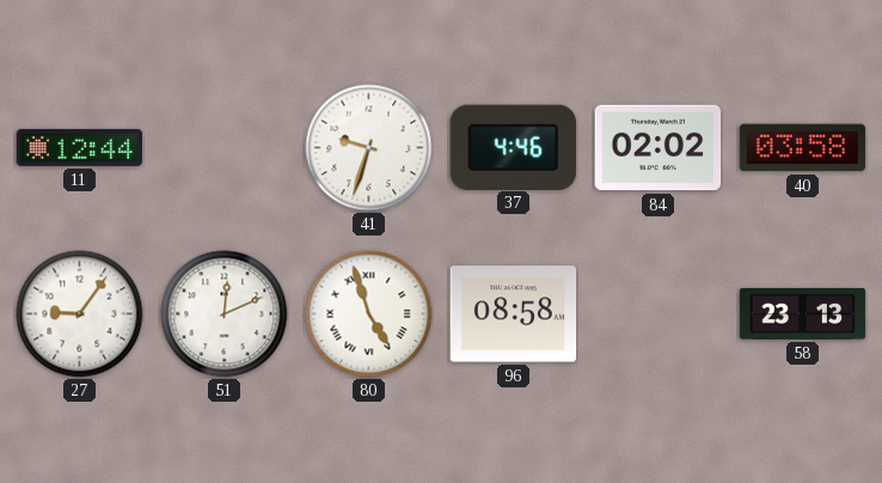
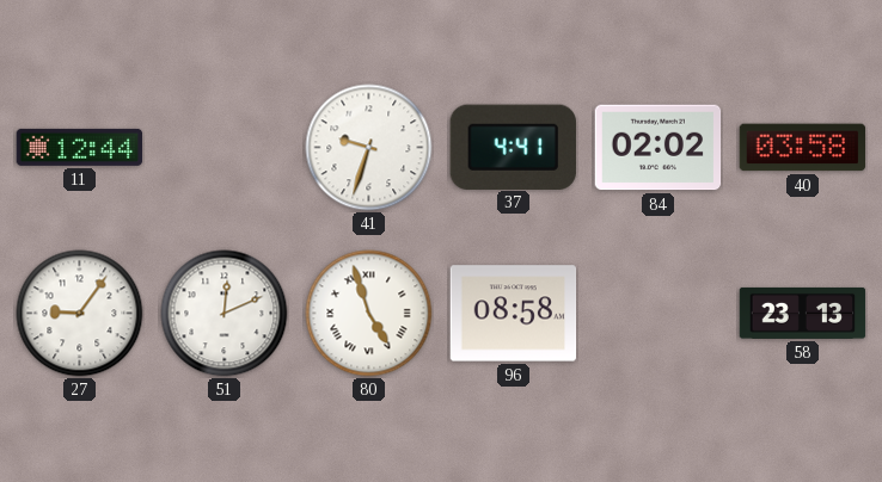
37: 4:46 -> 4:41
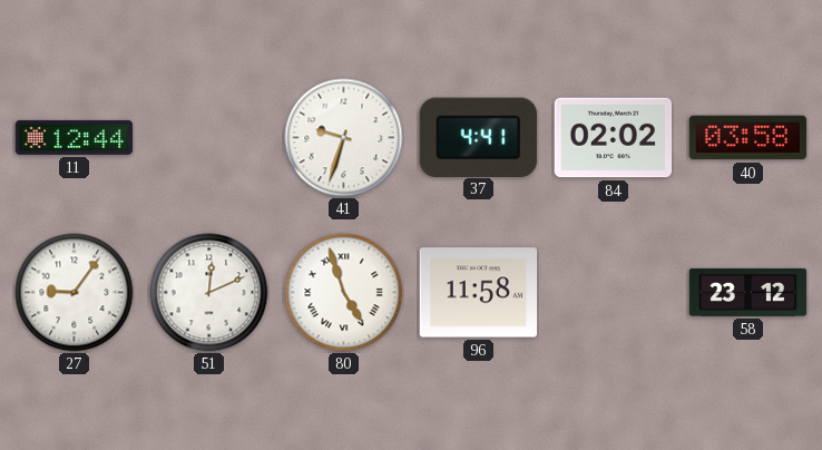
96: 08:58 -> 11:58
58: 23:13 -> 23:12
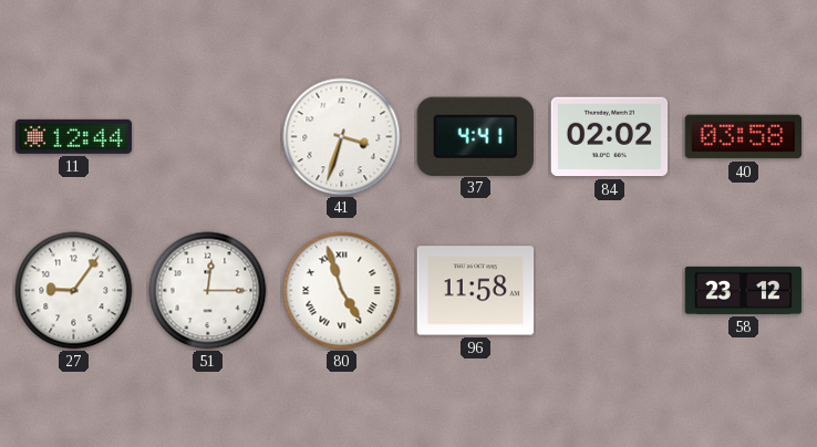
41: 9:33 -> 3:33
51: 12:11 -> 12:15
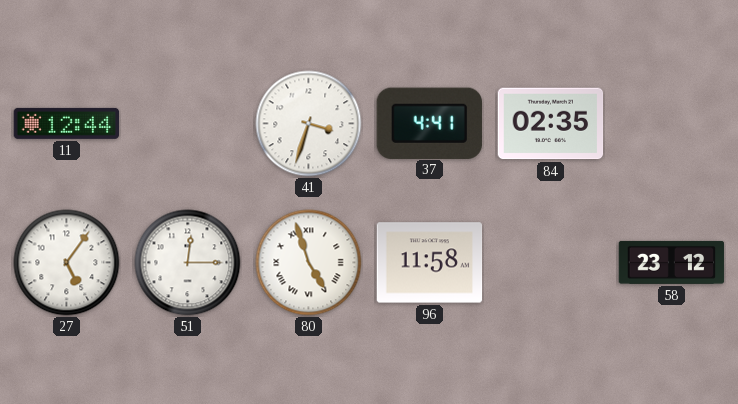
84: 02:02 -> 02:35
40: 03:58 -> none
27: 9:06 -> 5:06
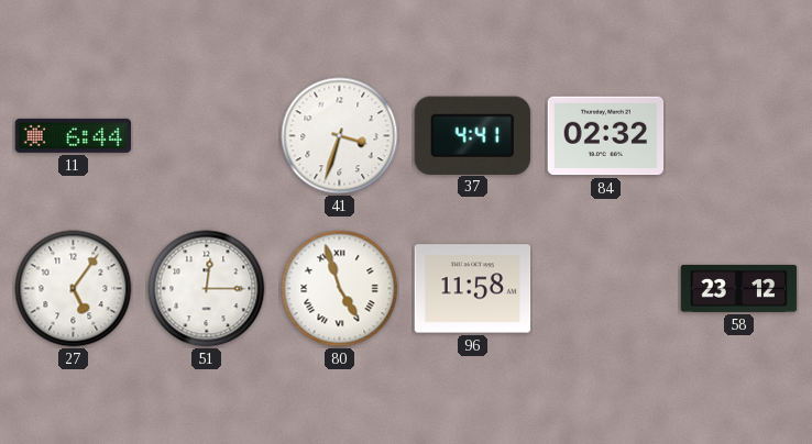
11: 12:44 -> 6:44
84: 02:35 -> 02:32
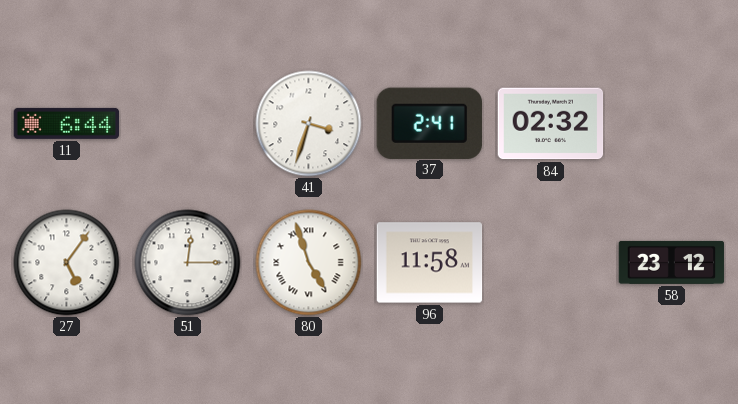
37: 4:41 -> 2:41
